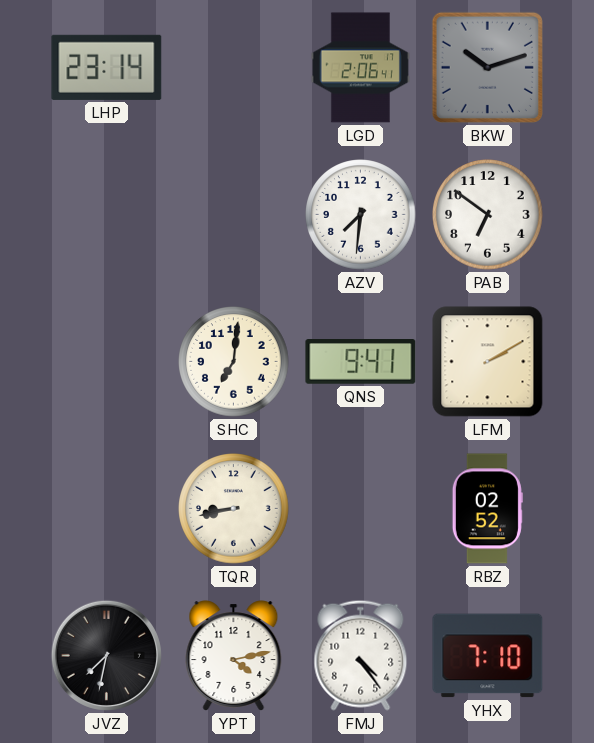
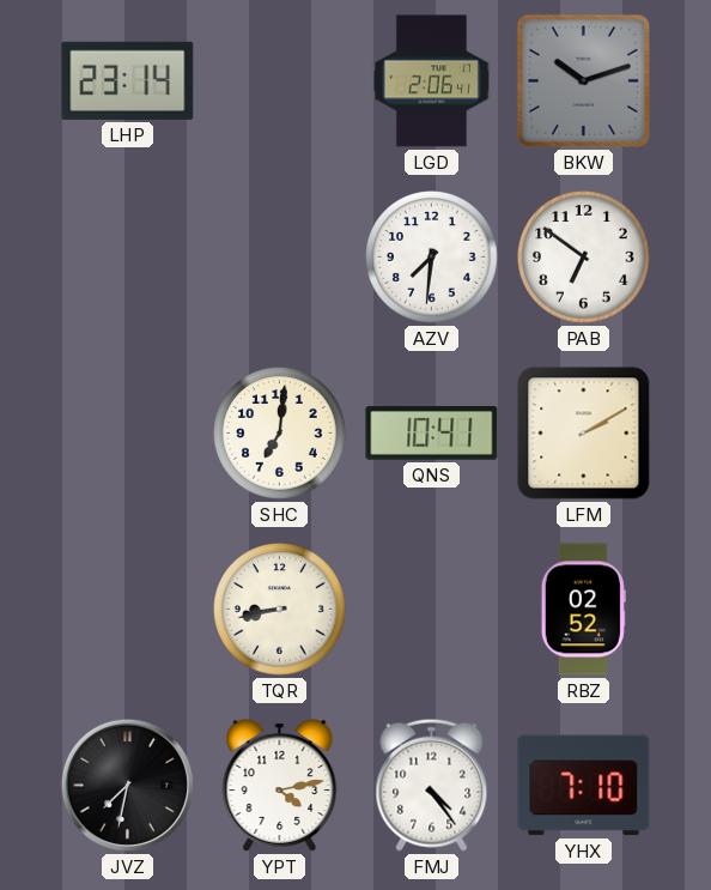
QNS: 9:41 -> 10:41
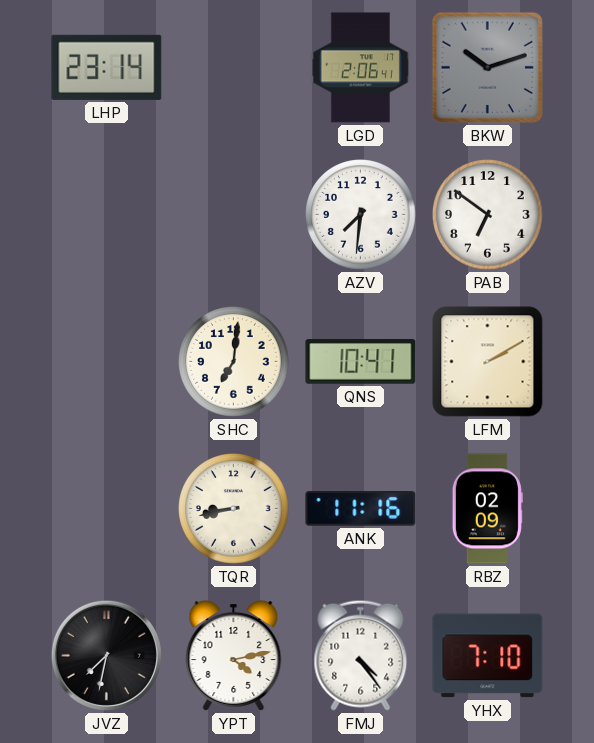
ANK: none -> 11:16
RBZ: 02:52 -> 02:09
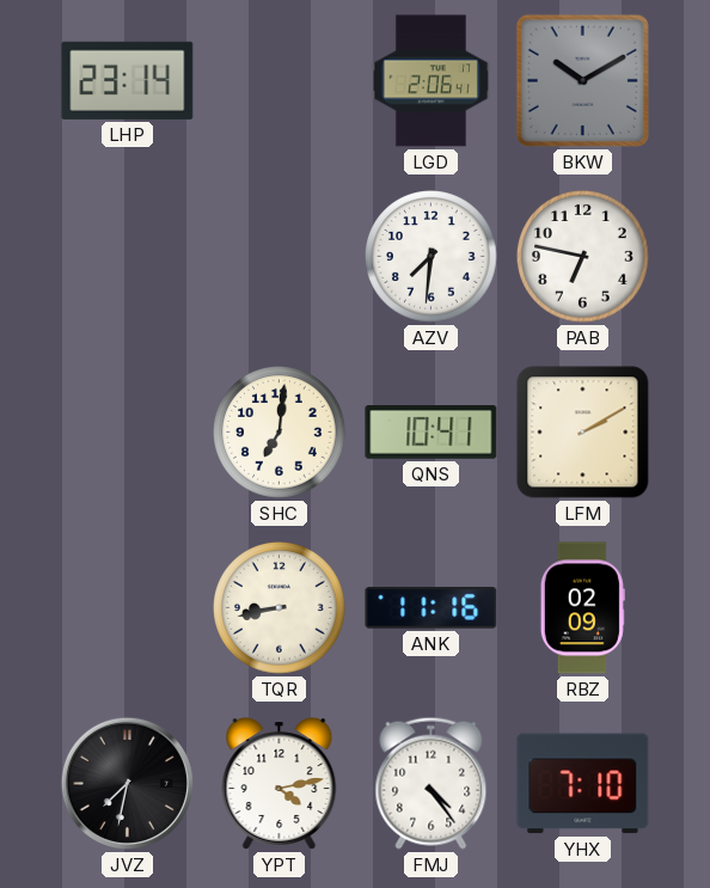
BKW: 10:12 -> 10:10
PAB: 6:51 -> 6:47
